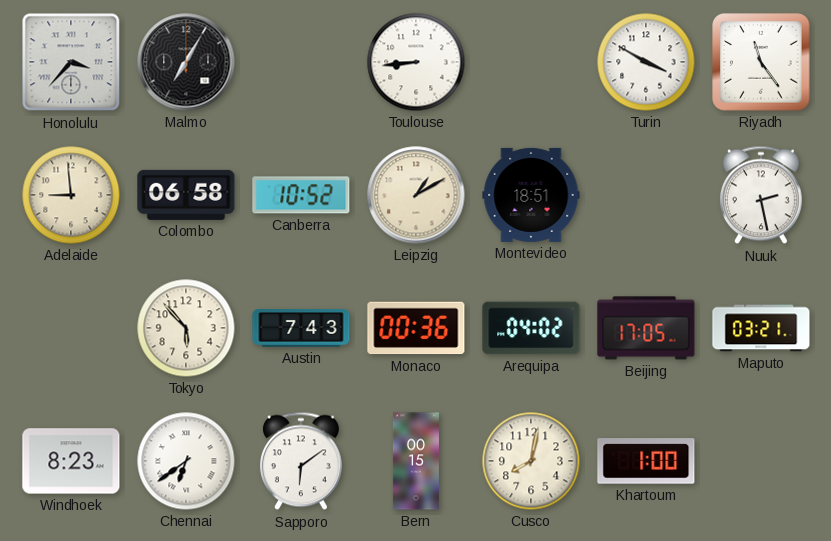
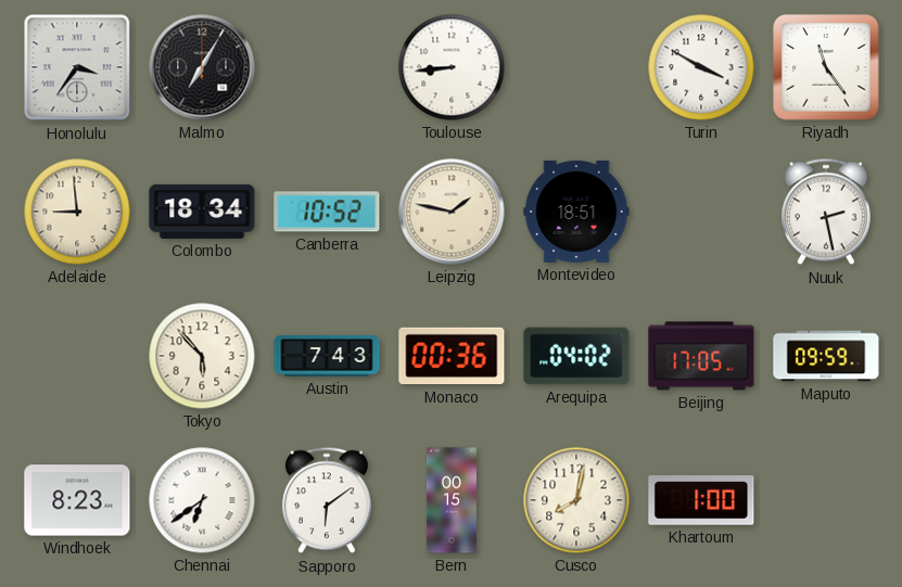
Honolulu: 3:37 -> 3:36
Colombo: 06:58 -> 18:34
Leipzig: 1:10 -> 1:47
Maputo: 03:21 -> 09:59
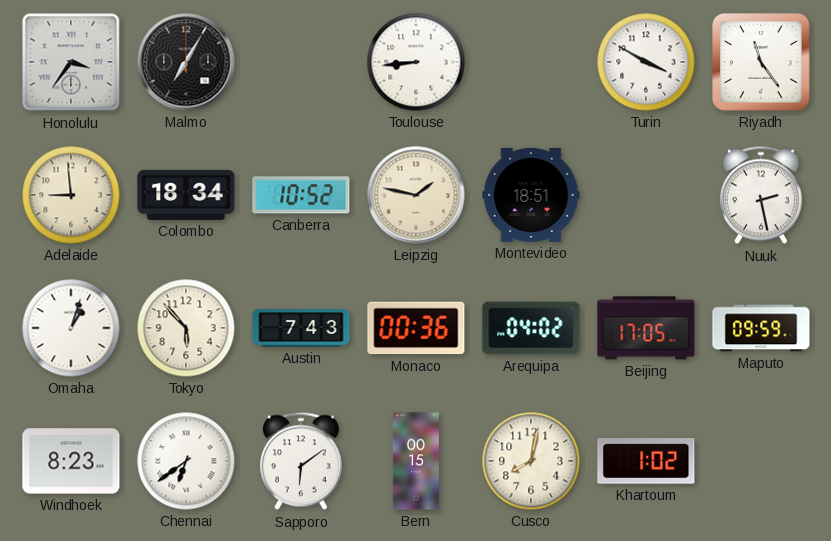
Omaha: none -> 1:03
Khartoum: 1:00 -> 1:02
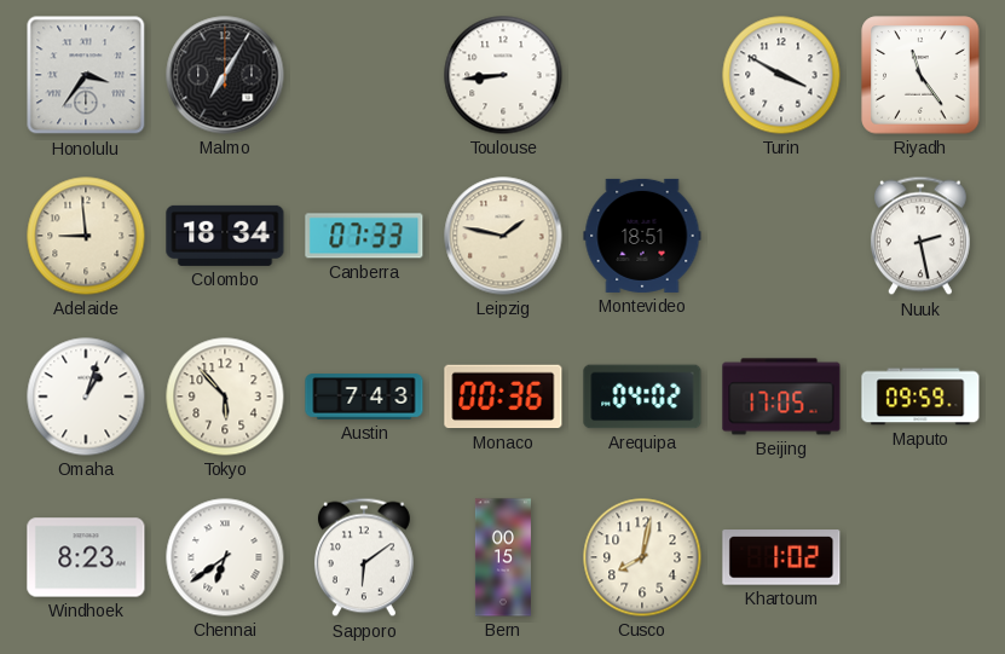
Canberra: 10:52 -> 07:33
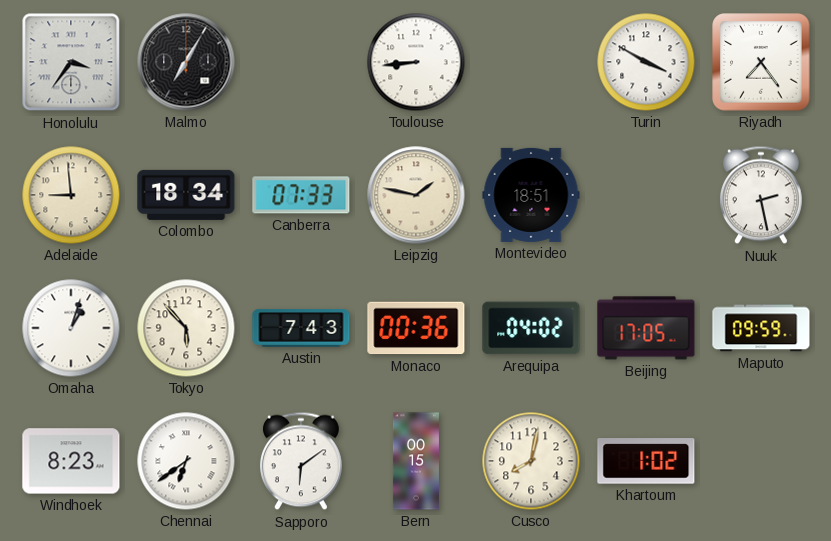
Riyadh: 11:24 -> 7:24
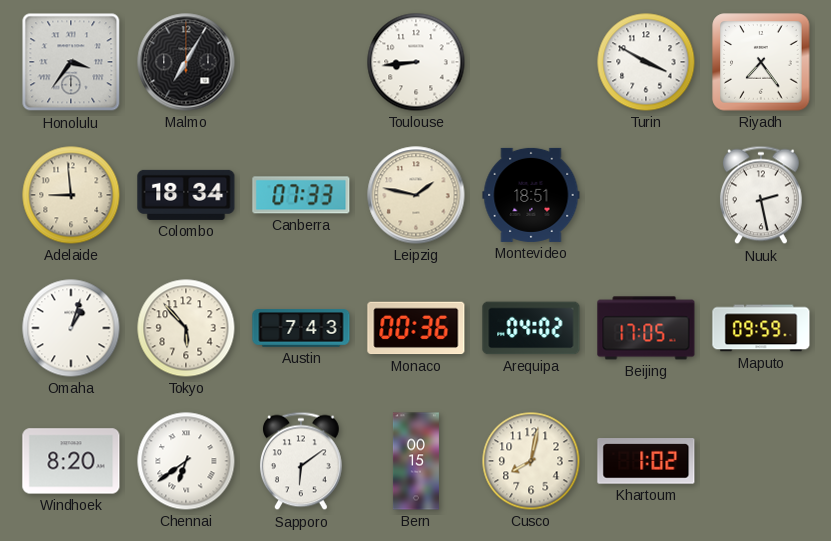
Windhoek: 8:23 -> 8:20
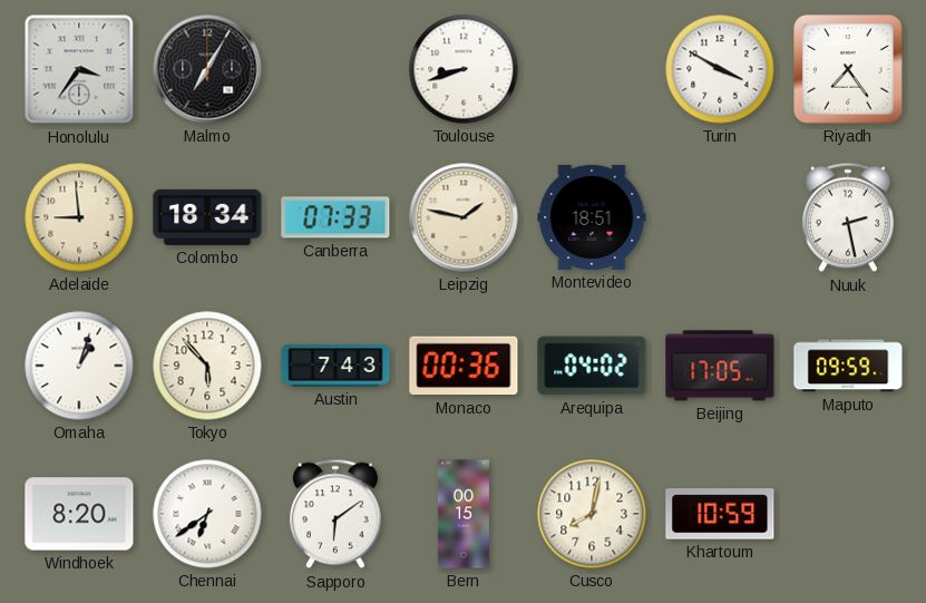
Toulouse: 8:44 -> 8:42
Khartoum: 1:02 -> 10:59
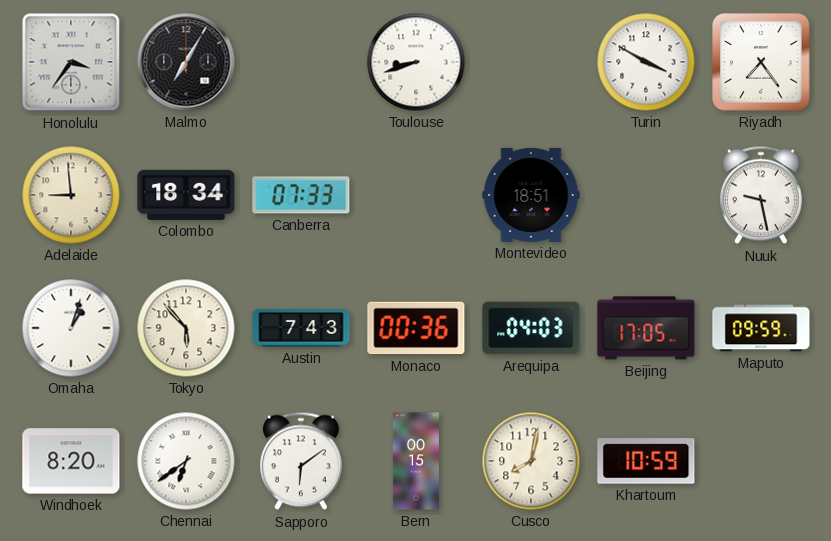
Leipzig: 1:47 -> none
Nuuk: 2:28 -> 9:28
Arequipa: 04:02 -> 04:03
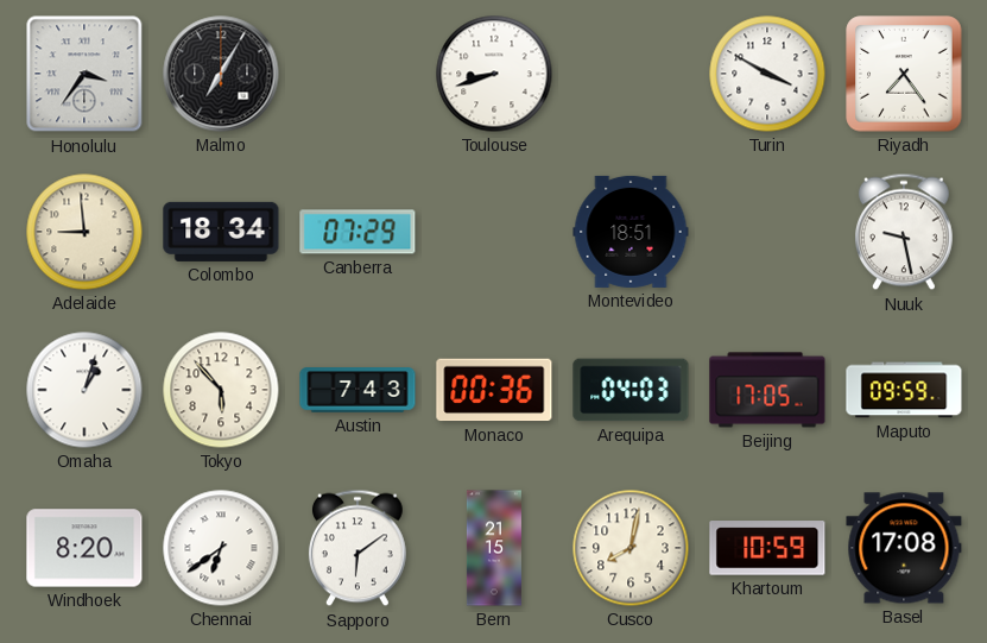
Canberra: 07:33 -> 07:29
Bern: 00:15 -> 21:15
Basel: none -> 17:08
